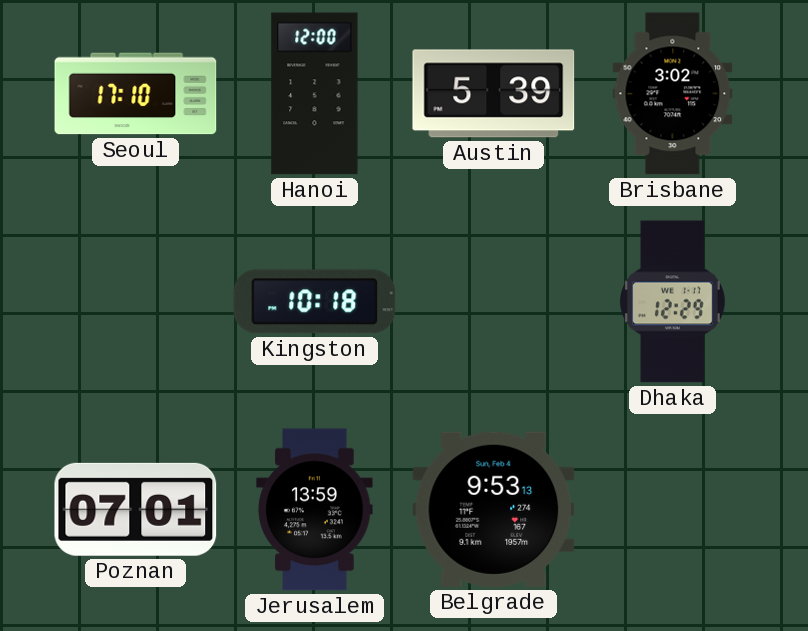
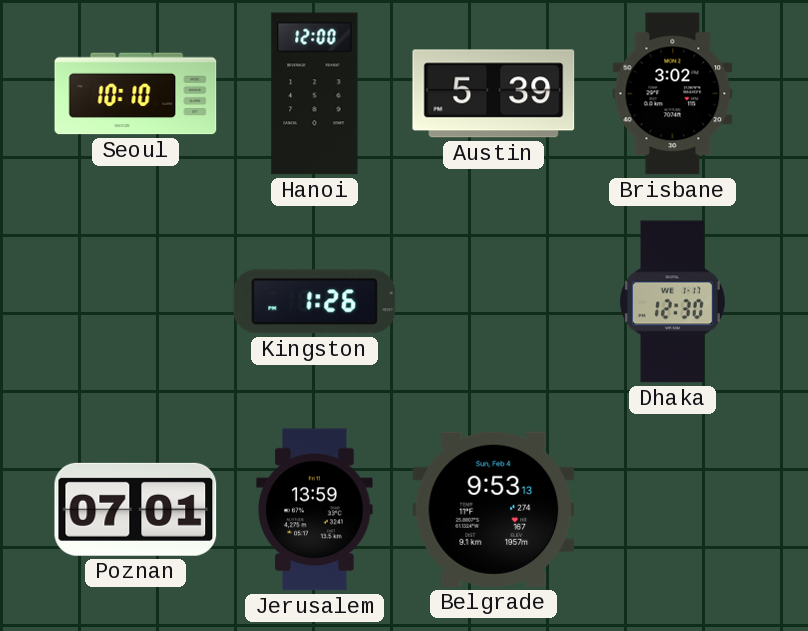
Seoul: 17:10 -> 10:10
Kingston: 10:18 -> 1:26
Dhaka: 12:29 -> 12:30
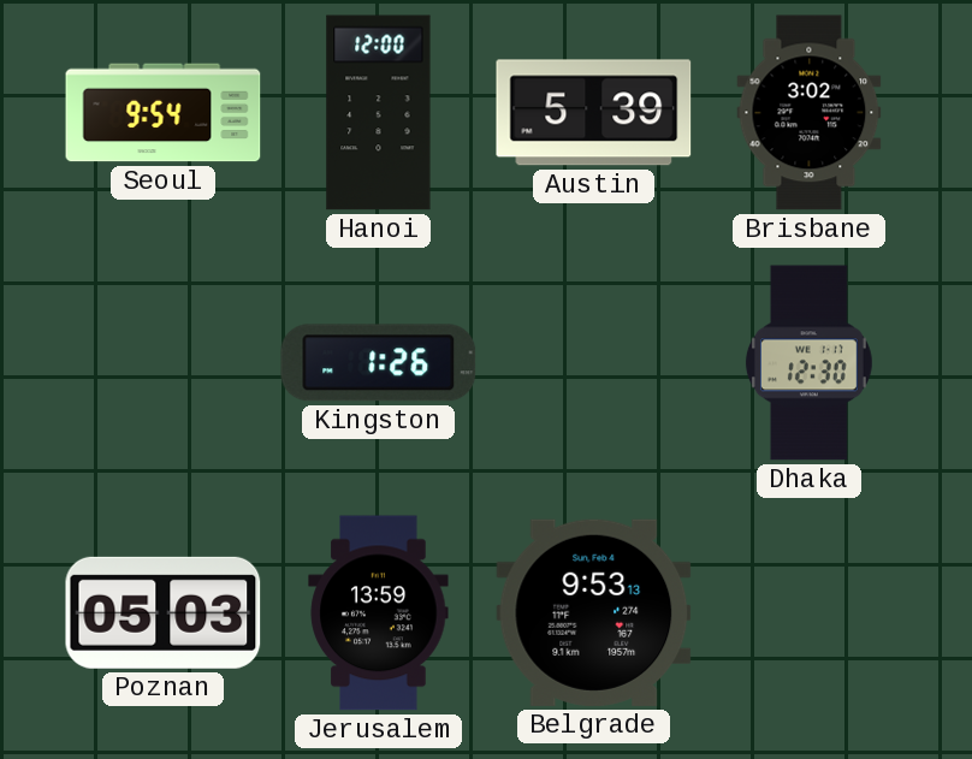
Seoul: 10:10 -> 9:54
Poznan: 07:01 -> 05:03
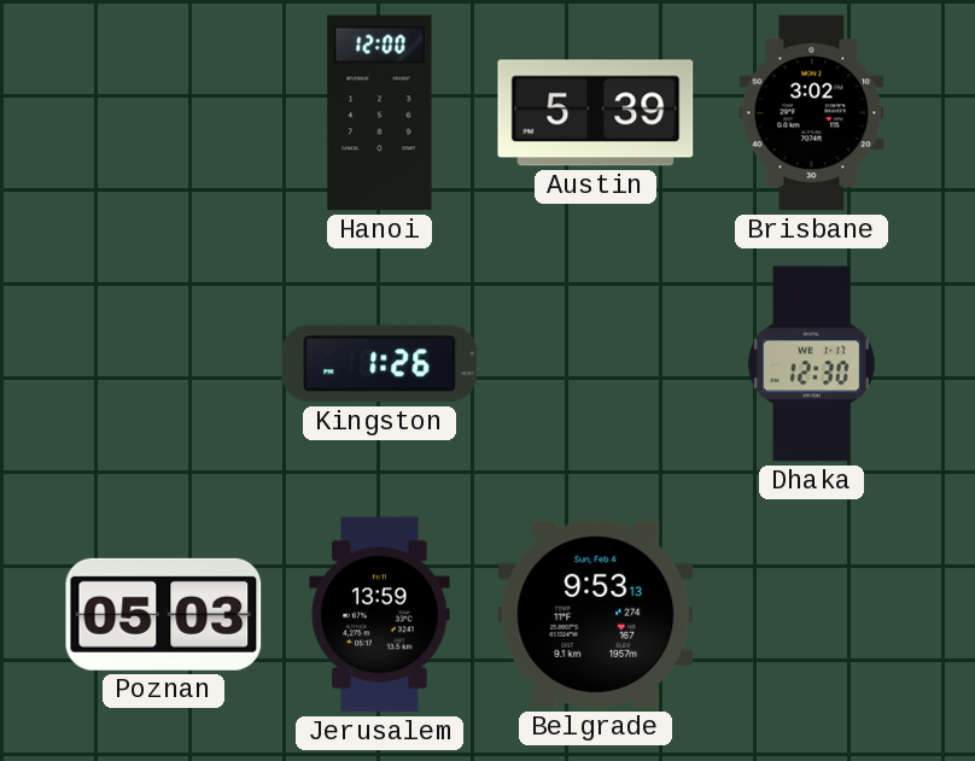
Seoul: 9:54 -> none
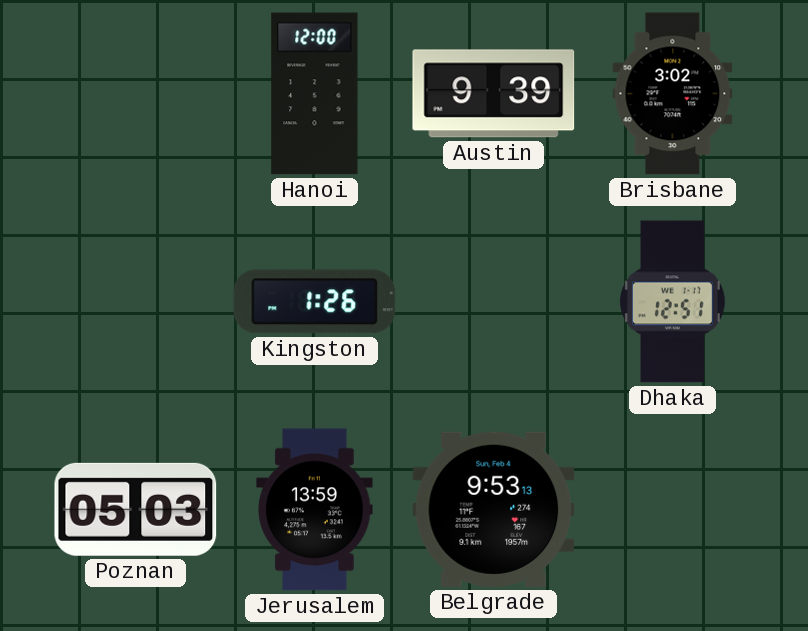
Austin: 5:39 -> 9:39
Dhaka: 12:30 -> 12:51
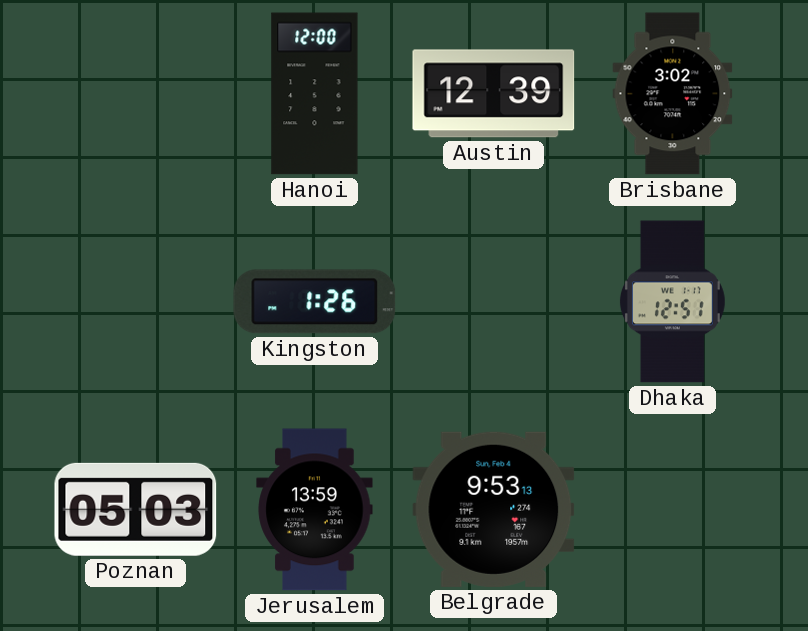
Austin: 9:39 -> 12:39
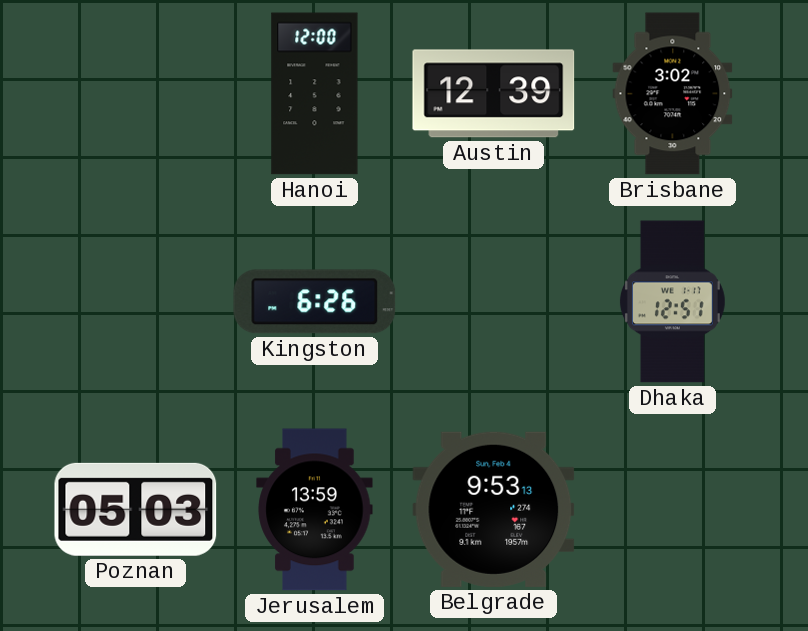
Kingston: 1:26 -> 6:26
